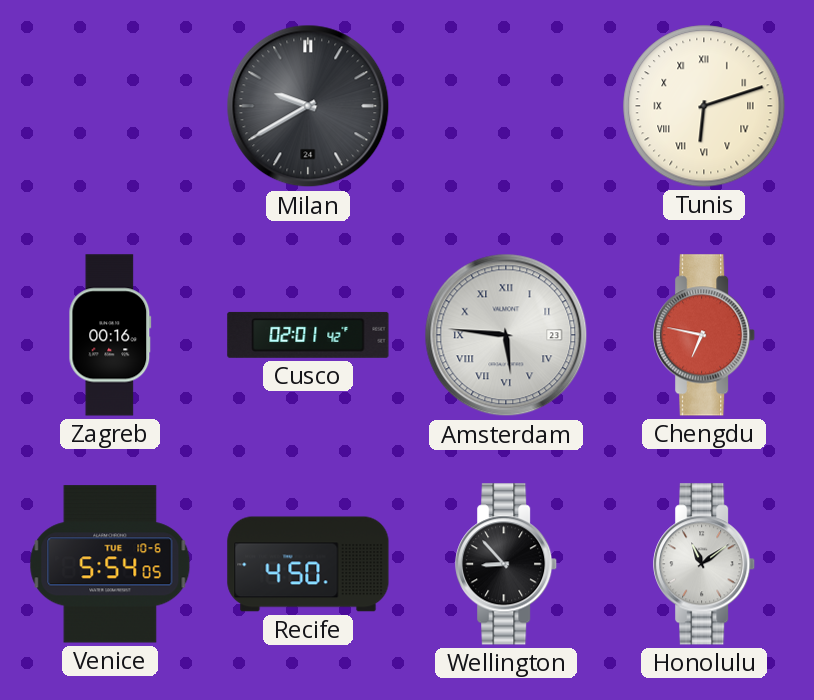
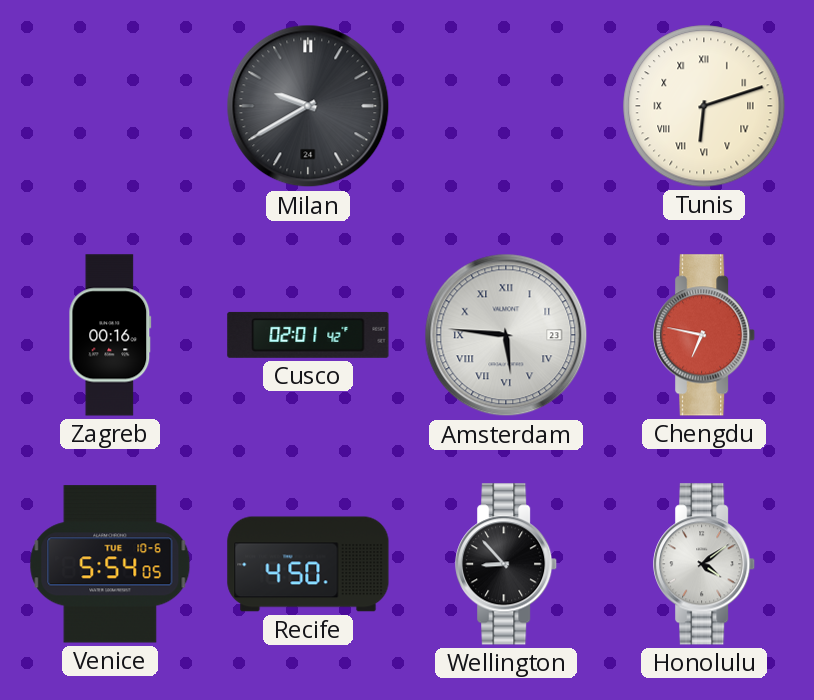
Honolulu: 11:09 -> 4:09
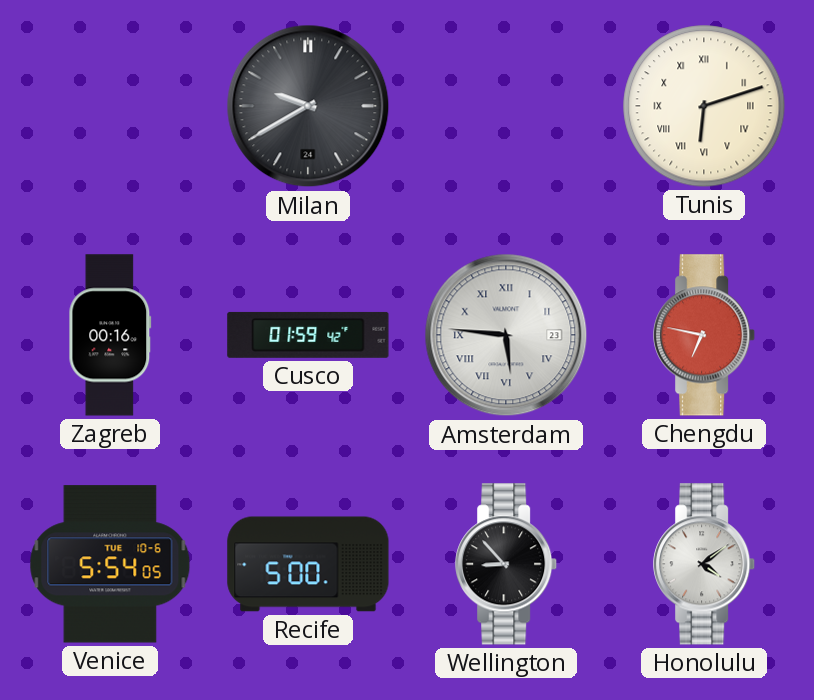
Cusco: 02:01 -> 01:59
Recife: 4:50 -> 5:00
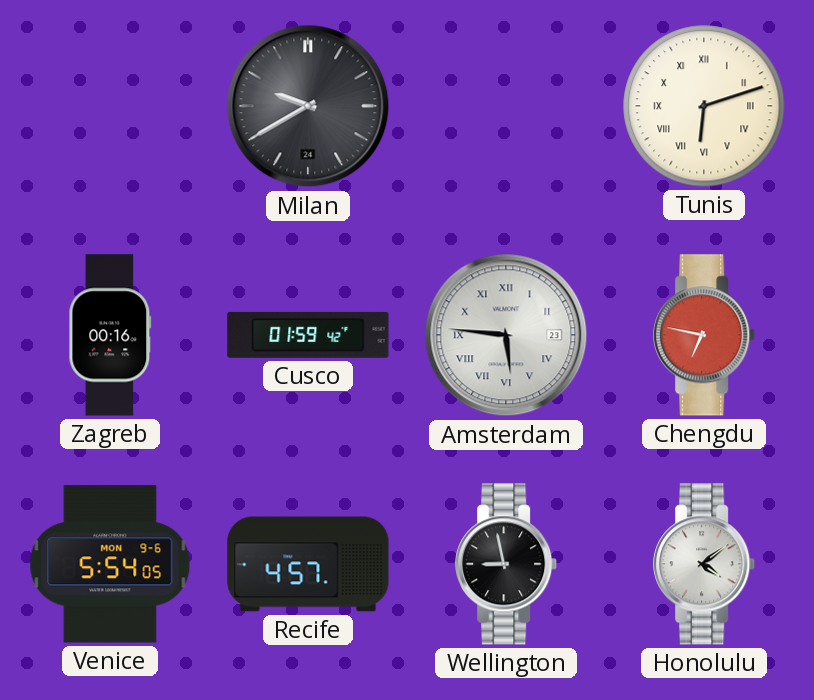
Venice date: TUE 10-6 -> MON 9-6
Recife: 5:00 -> 4:57
Wellington: 8:53 -> 8:58
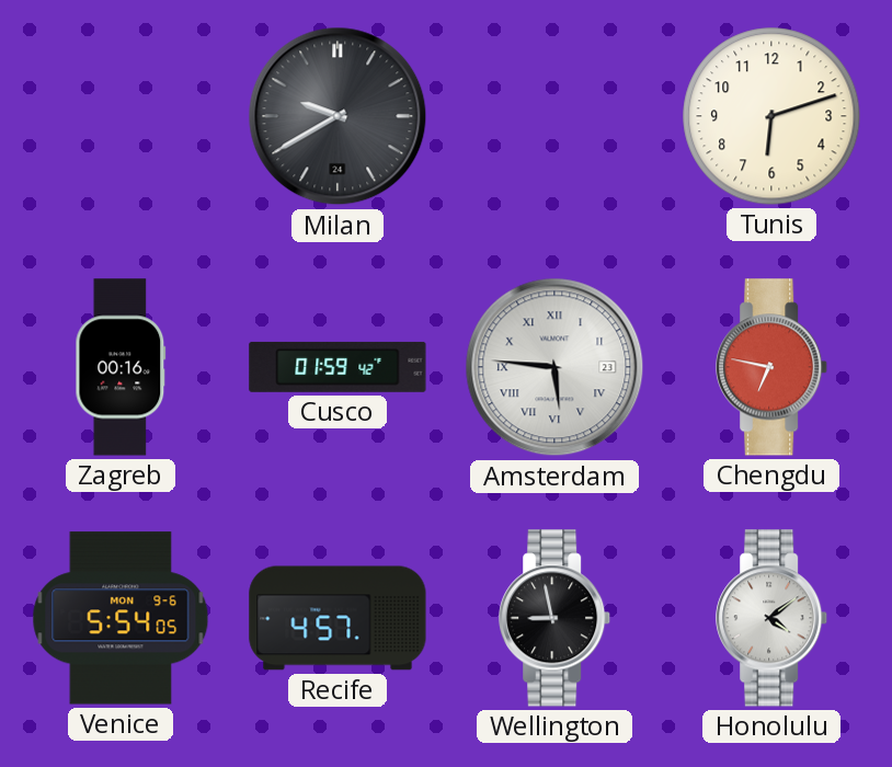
Tunis numerals: Roman -> Arabic
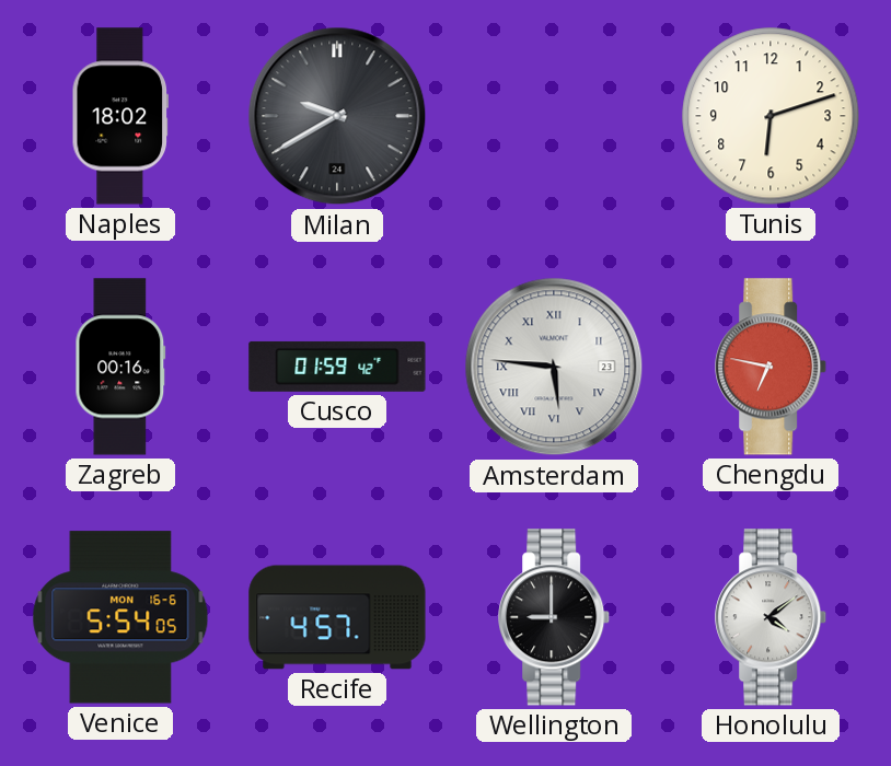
Naples: none -> 18:02
Venice date: MON 9-6 -> MON 16-6
Wellington: 8:58 -> 9:00
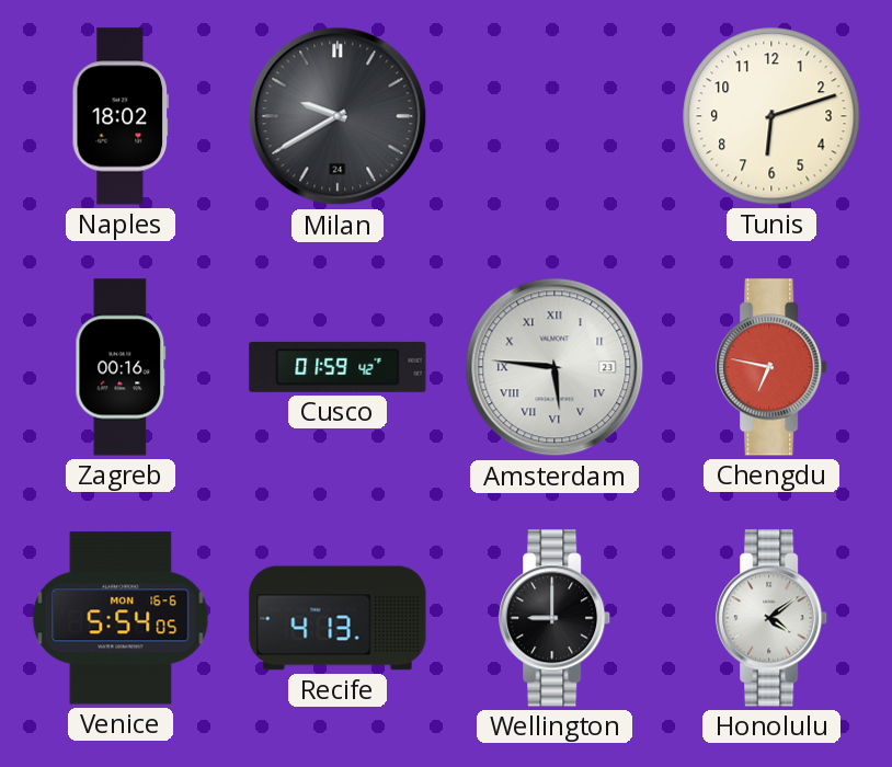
Recife: 4:57 -> 4:13
